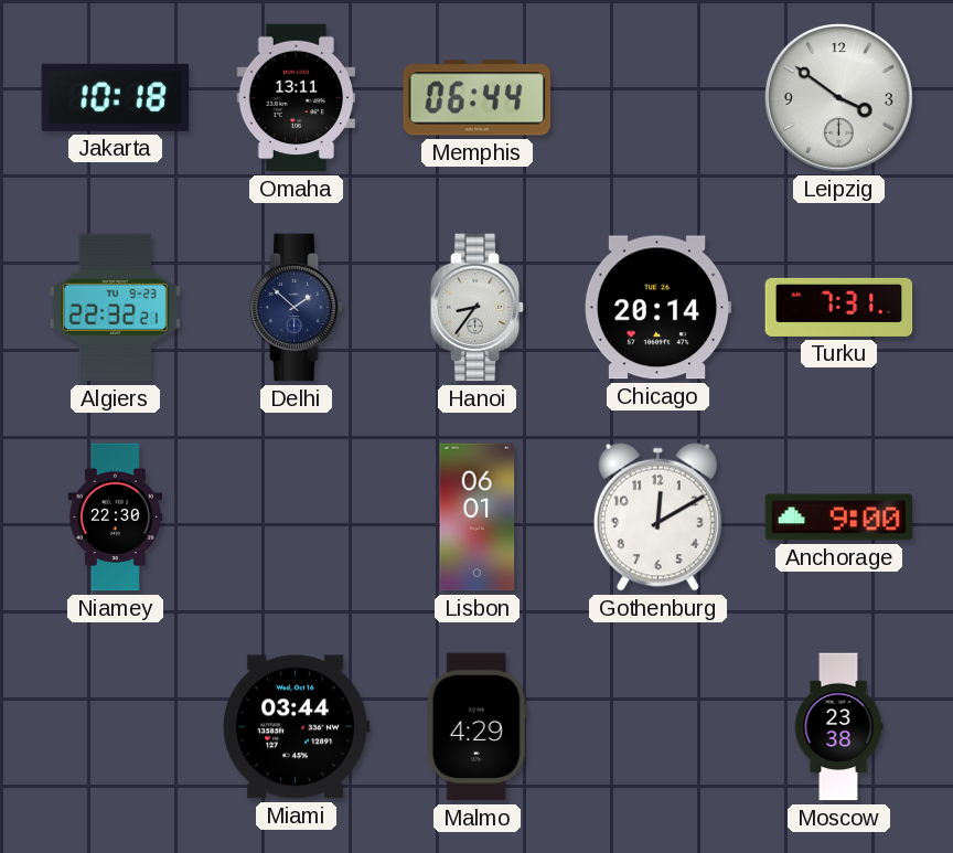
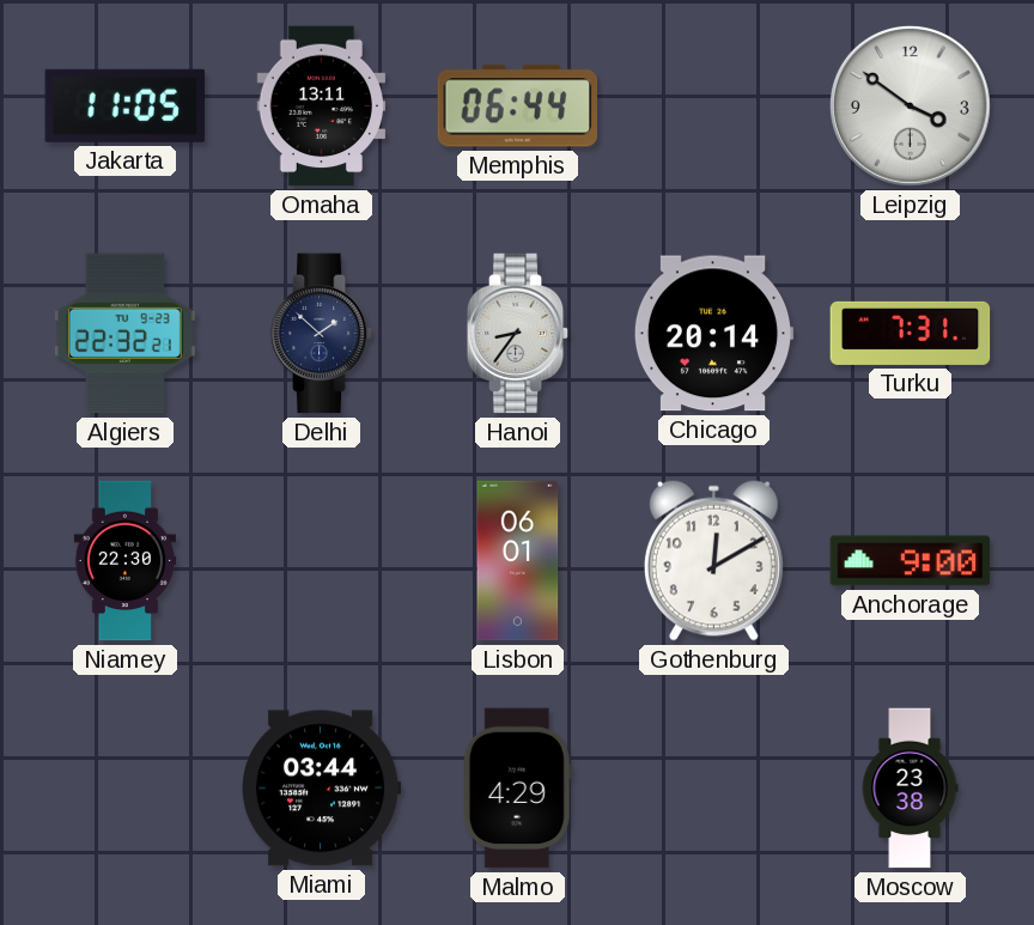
Jakarta: 10:18 -> 11:05
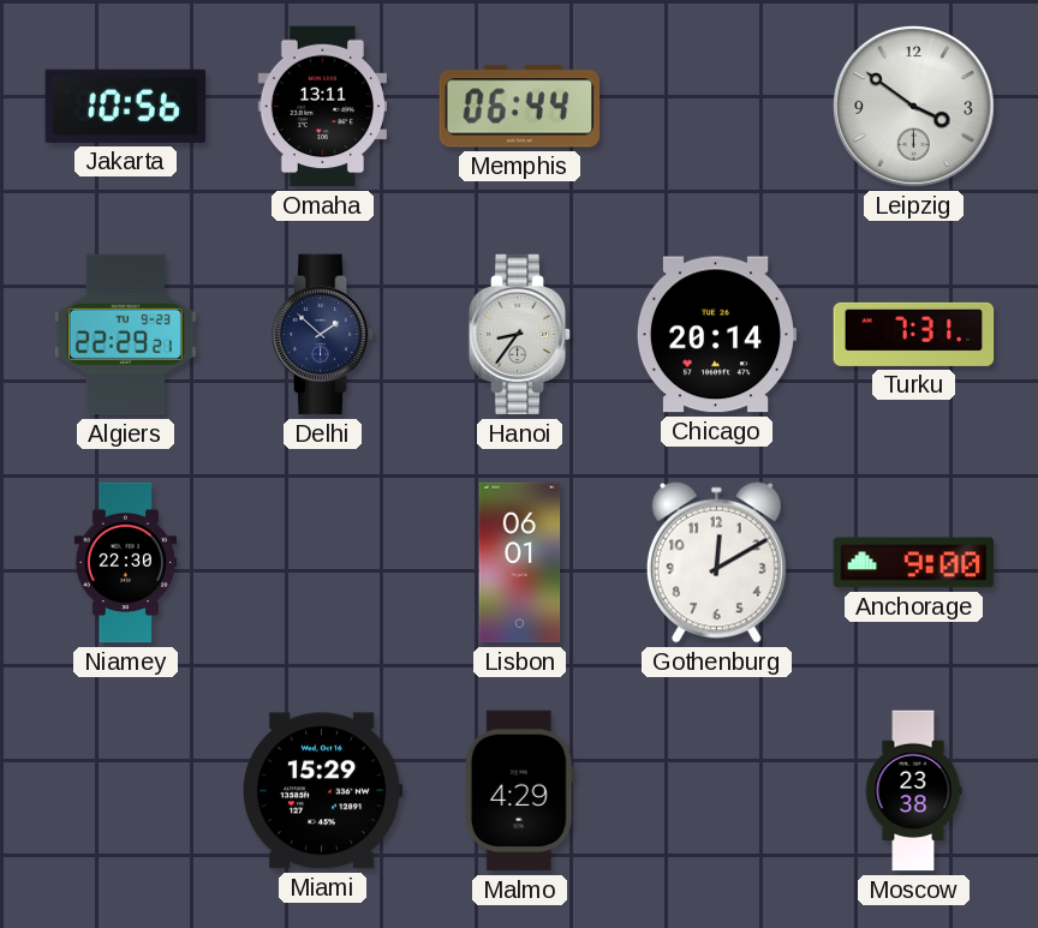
Jakarta: 11:05 -> 10:56
Algiers: 22:32 -> 22:29
Miami: 03:44 -> 15:29
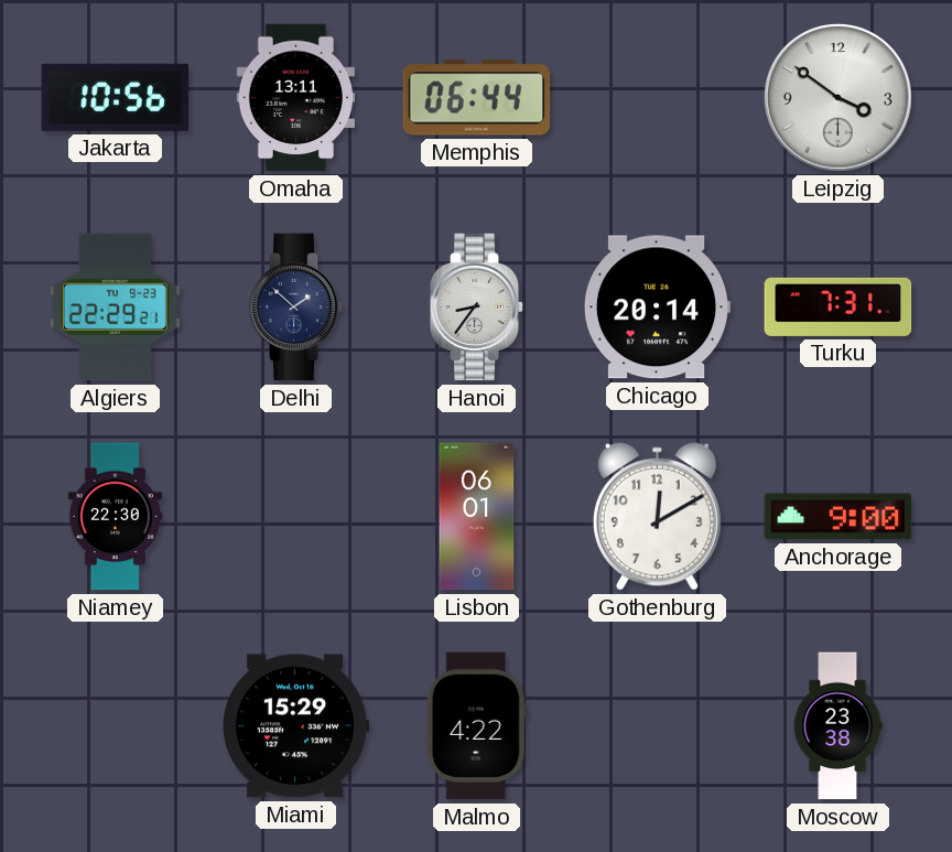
Malmo: 4:29 -> 4:22
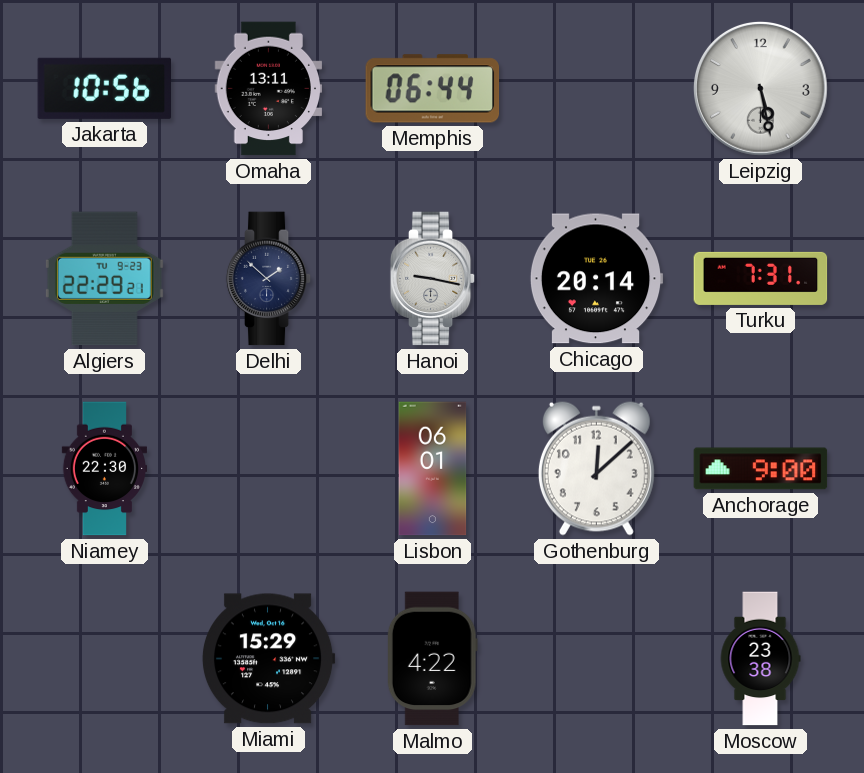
Leipzig: 3:51 -> 5:28
Hanoi: 8:36 -> 9:17
Gothenburg: 12:10 -> 12:08
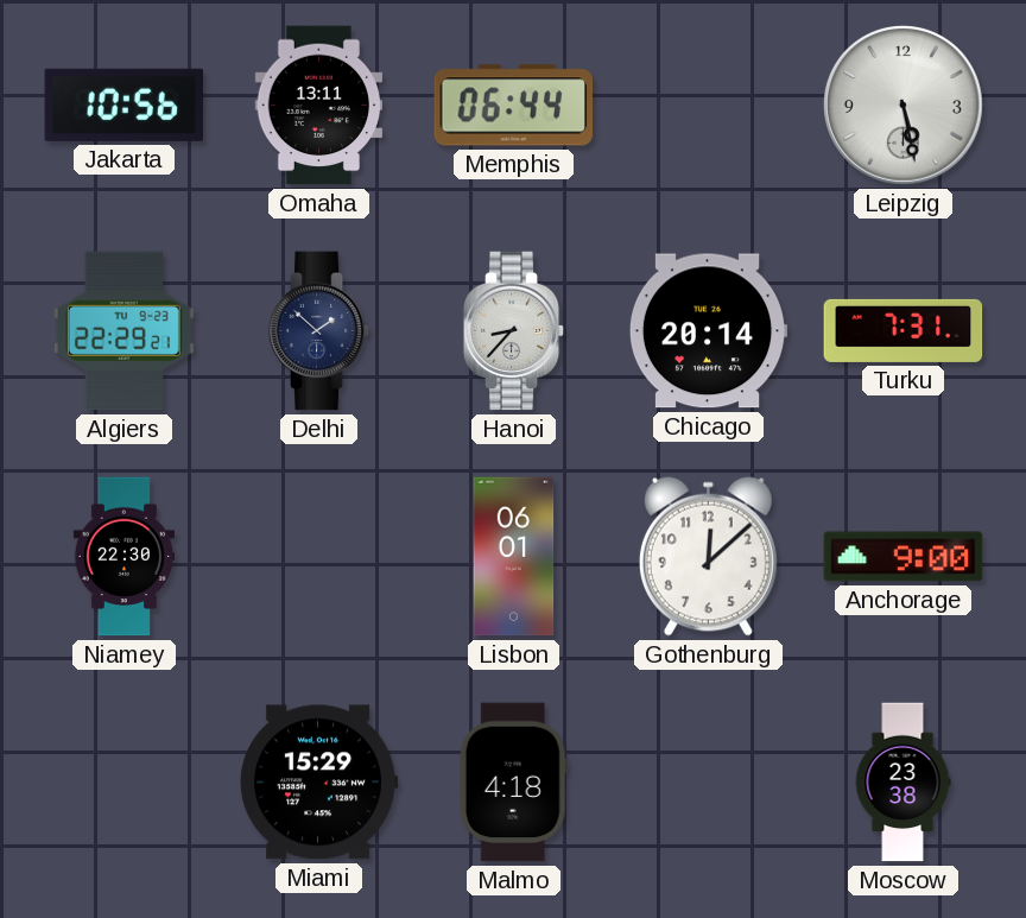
Hanoi: 9:17 -> 8:37
Malmo: 4:22 -> 4:18
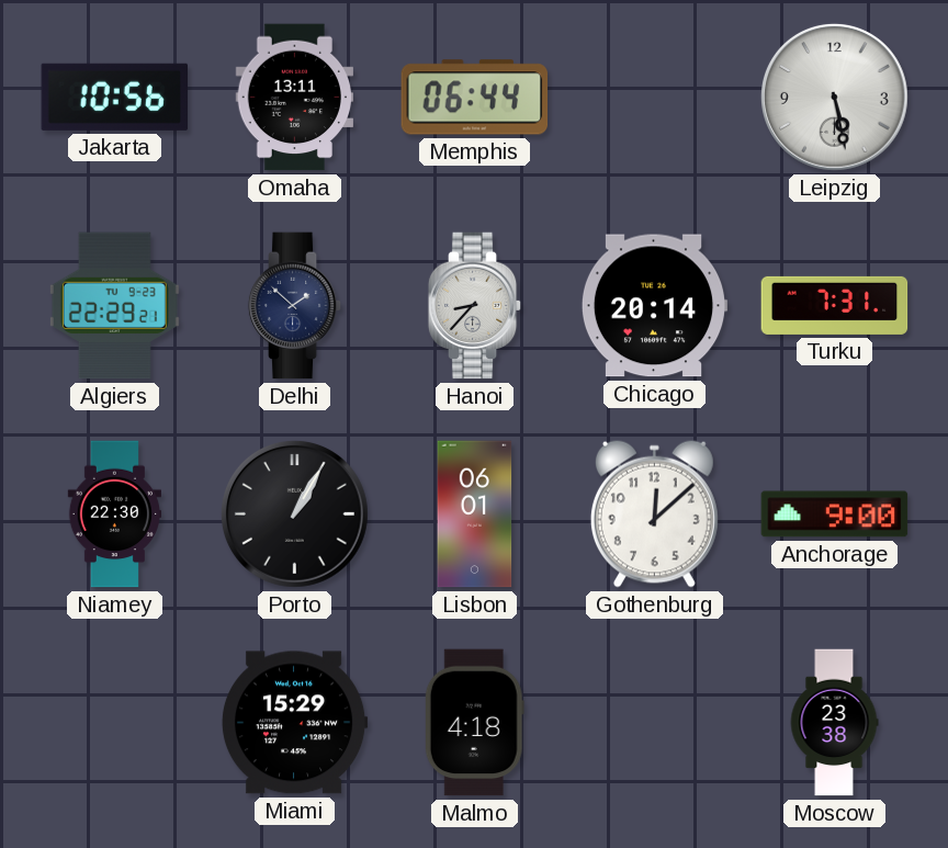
Porto: none -> 1:05
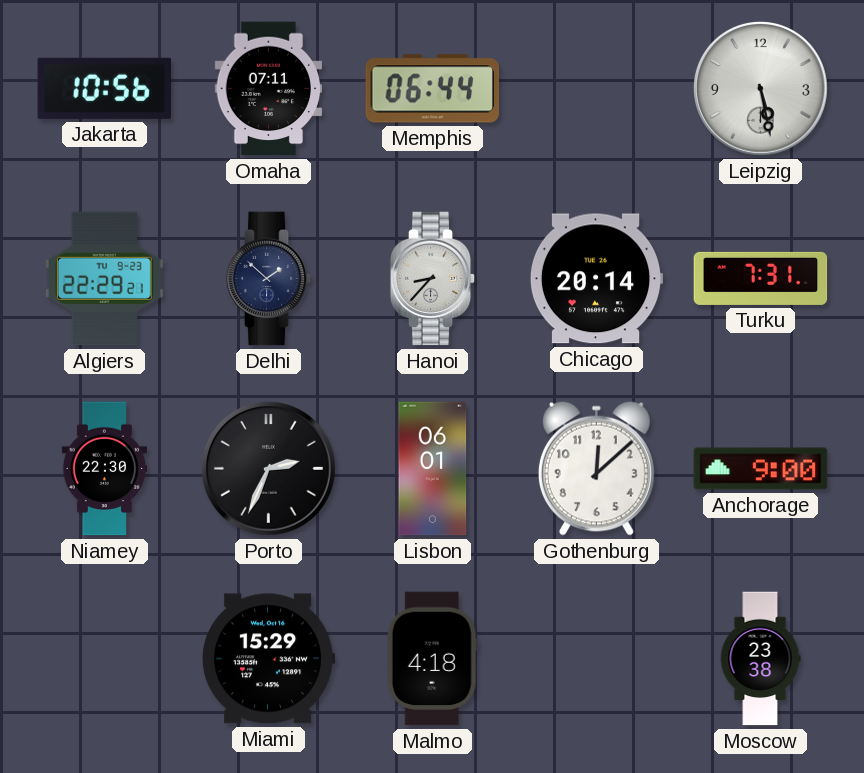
Omaha: 13:11 -> 07:11
Porto: 1:05 -> 2:34
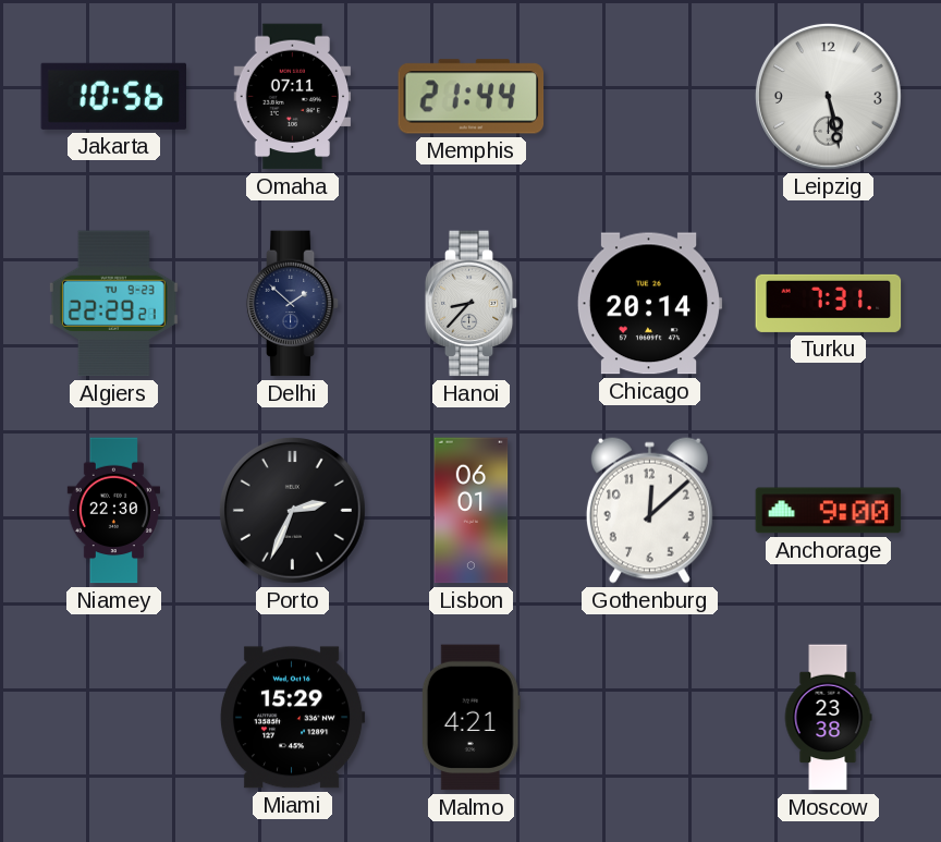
Memphis: 06:44 -> 21:44
Malmo: 4:18 -> 4:21
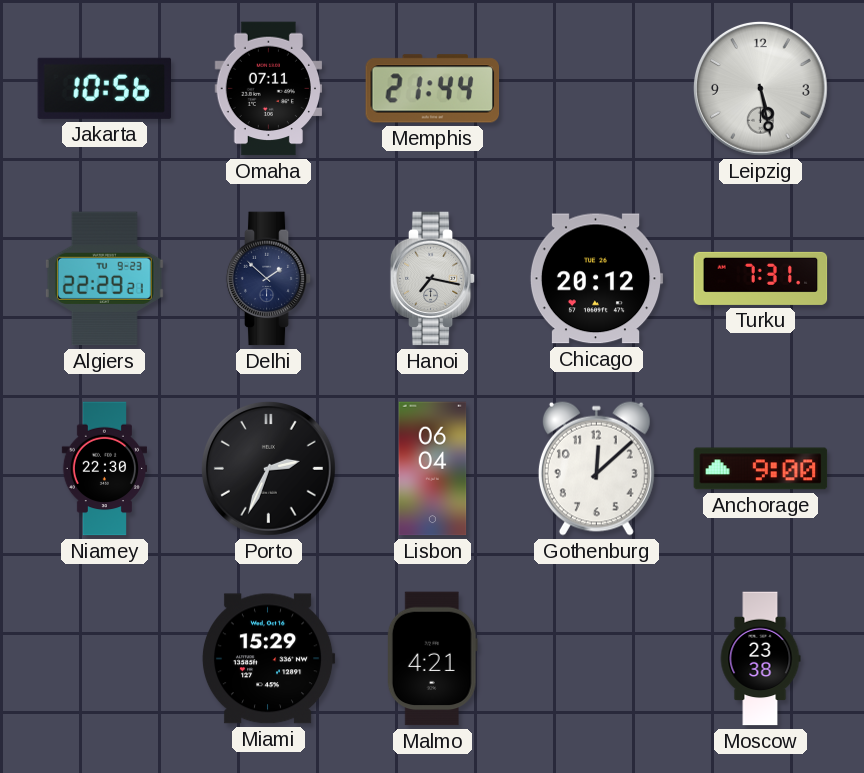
Hanoi: 8:37 -> 7:17
Chicago: 20:14 -> 20:12
Lisbon: 06:01 -> 06:04
